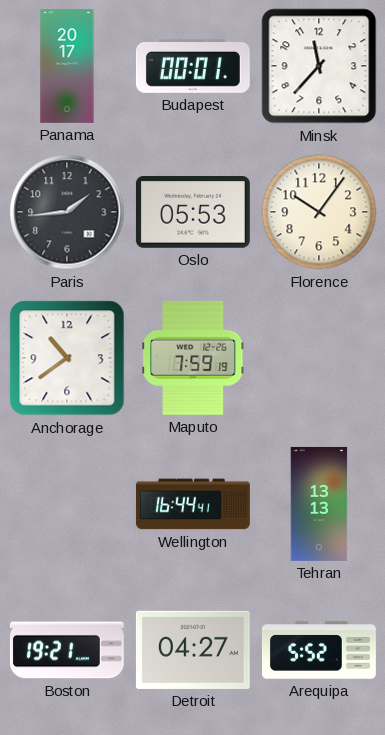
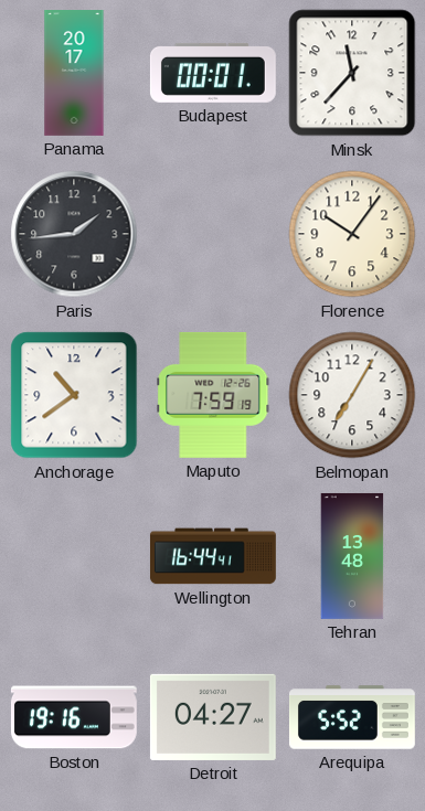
Oslo: 05:53 -> none
Belmopan: none -> 7:05
Tehran: 13:13 -> 13:48
Boston: 19:21 -> 19:16
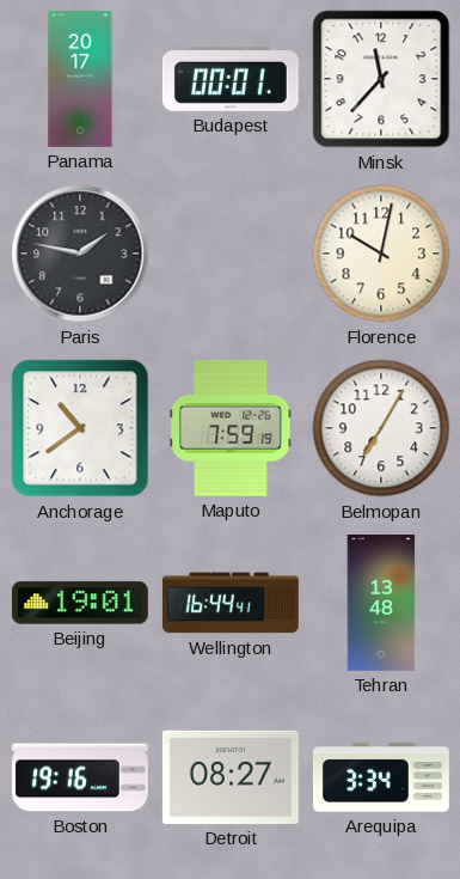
Paris: 1:44 -> 1:47
Florence: 10:06 -> 10:02
Beijing: none -> 19:01
Detroit: 04:27 -> 08:27
Arequipa: 5:52 -> 3:34
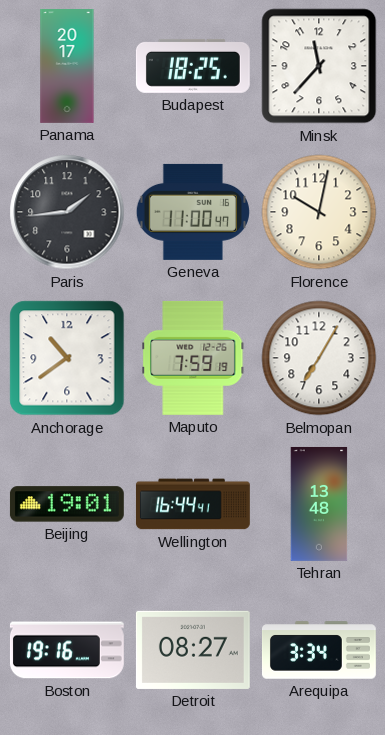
Budapest: 00:01 -> 18:25
Paris: 1:47 -> 1:44
Geneva: none -> 11:00
